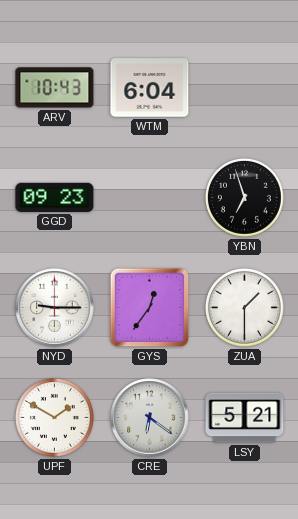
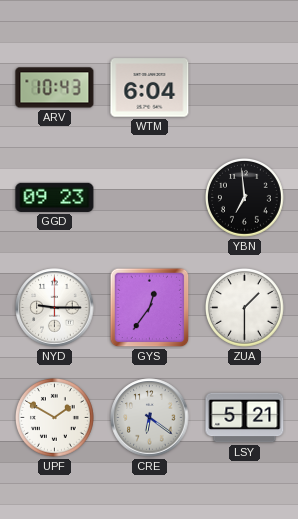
YBN: 6:57 -> 6:59
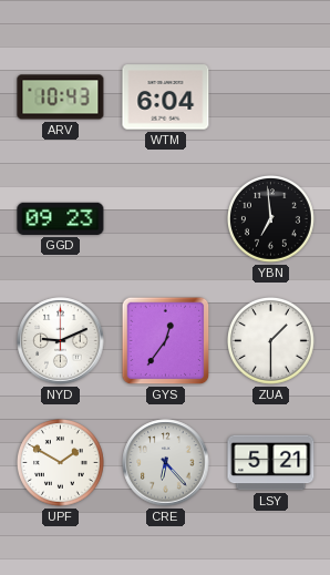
NYD: 9:15 -> 9:11
CRE: 6:21 -> 6:23
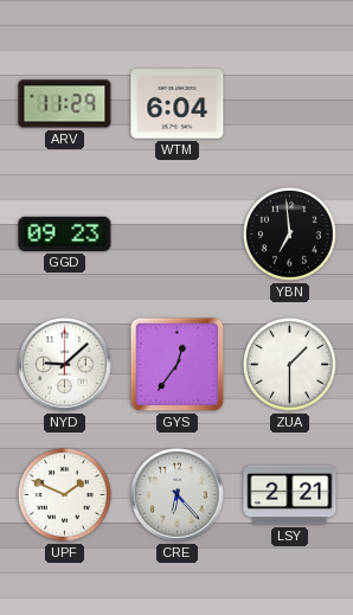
ARV: 10:43 -> 11:29
NYD: 9:11 -> 9:08
UPF: 1:50 -> 1:49
LSY: 5:21 -> 2:21
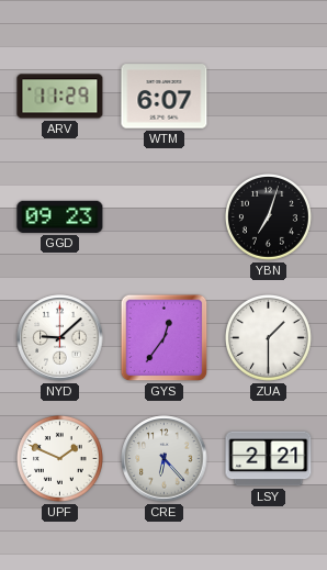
WTM: 6:04 -> 6:07
YBN: 6:59 -> 7:03
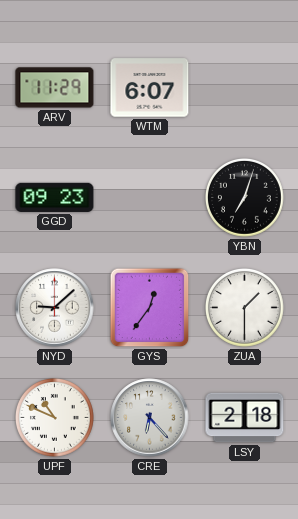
UPF: 1:49 -> 10:49
LSY: 2:21 -> 2:18
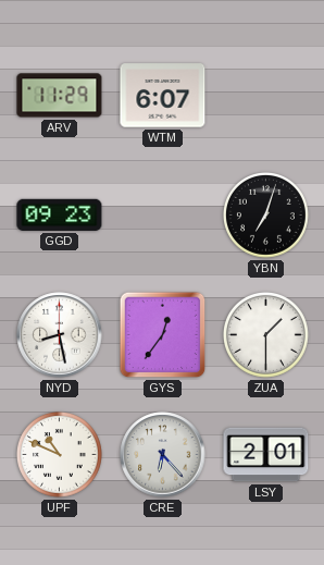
NYD: 9:08 -> 8:28
LSY: 2:18 -> 2:01
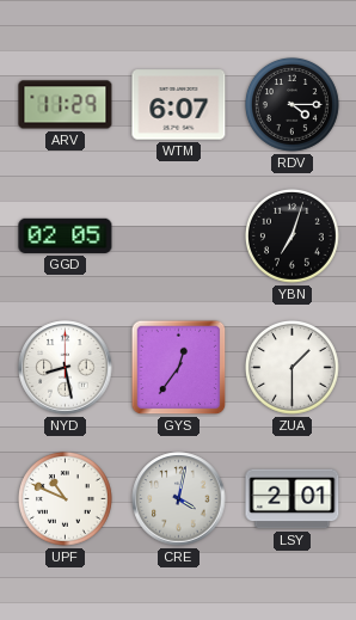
RDV: none -> 4:15
GGD: 09:23 -> 02:05
CRE: 6:23 -> 4:02
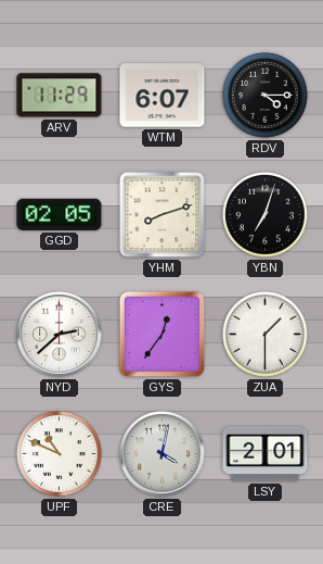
YHM: none -> 8:12
NYD: 8:28 -> 2:38
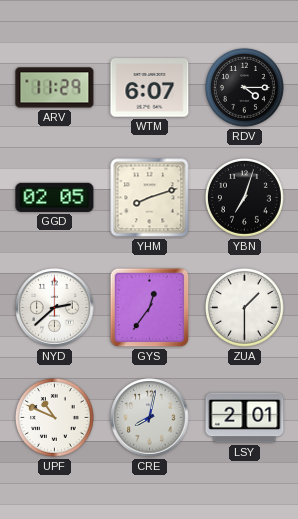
CRE: 4:02 -> 8:02
